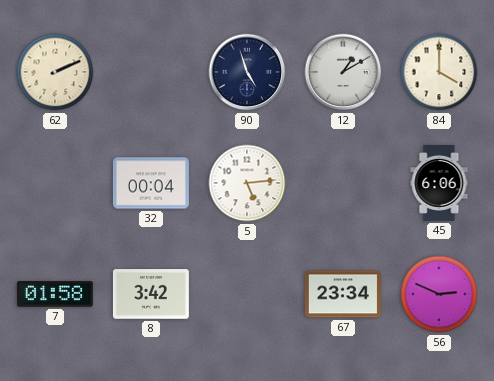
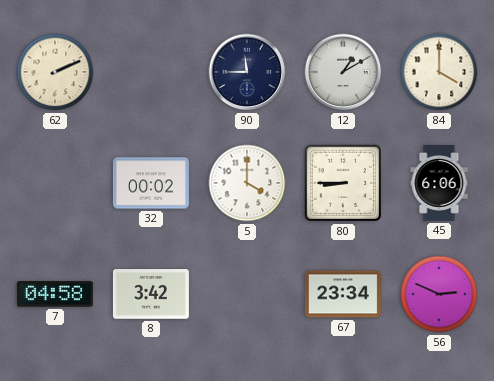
90: 4:57 -> 11:45
32: 00:04 -> 00:02
5: 5:14 -> 4:00
80: none -> 8:45
7: 01:58 -> 04:58
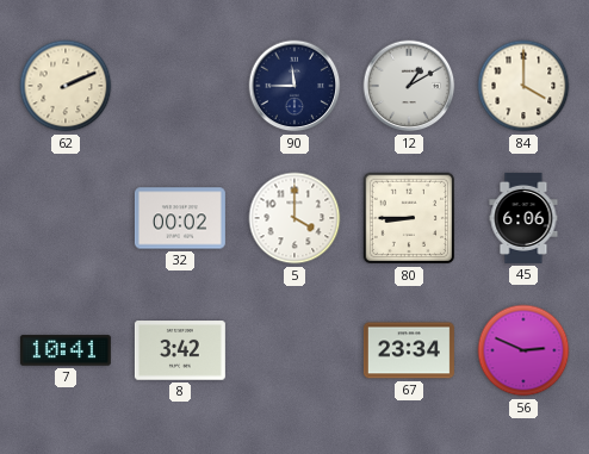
7: 04:58 -> 10:41
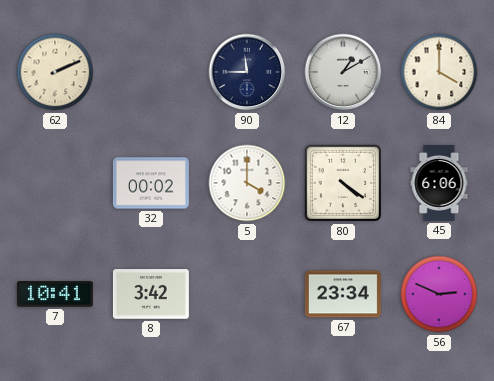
80: 8:45 -> 4:21
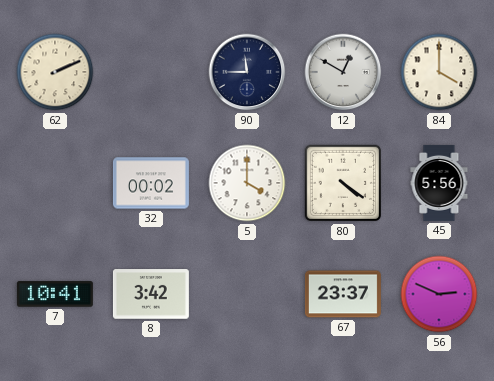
12: 1:10 -> 12:50
45: 6:06 -> 5:56
67: 23:34 -> 23:37
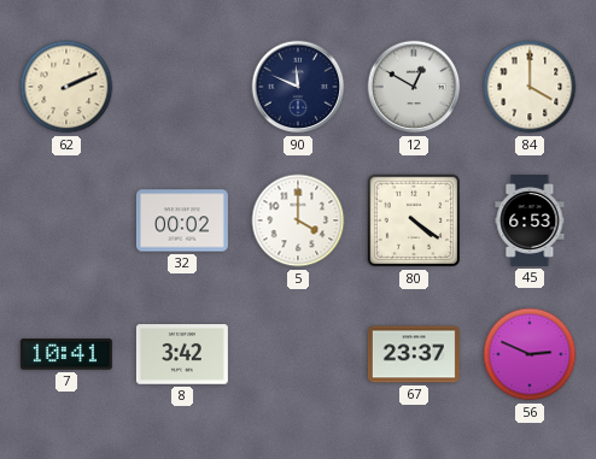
90: 11:45 -> 11:49
45: 5:56 -> 6:53
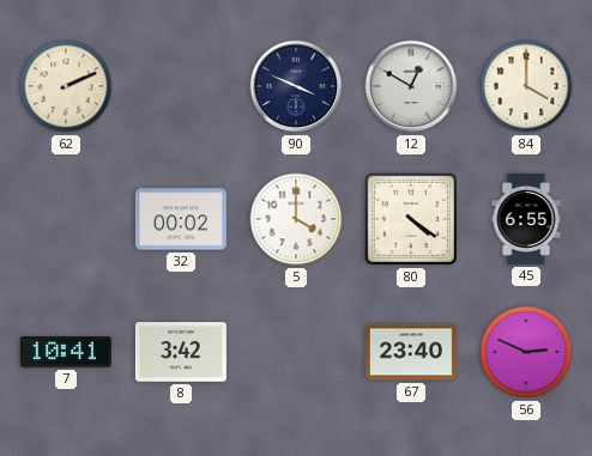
90: 11:49 -> 3:49
45: 6:53 -> 6:55
67: 23:37 -> 23:40
